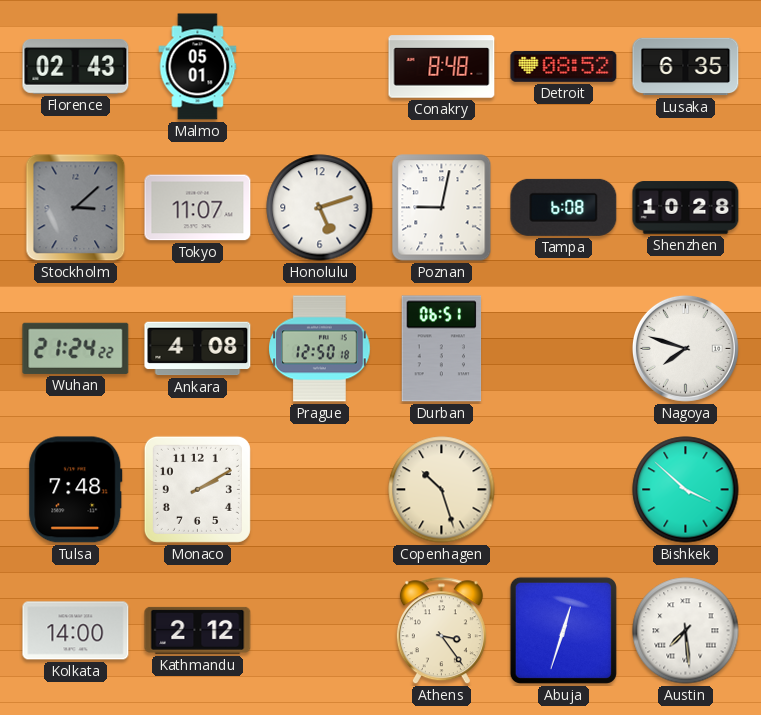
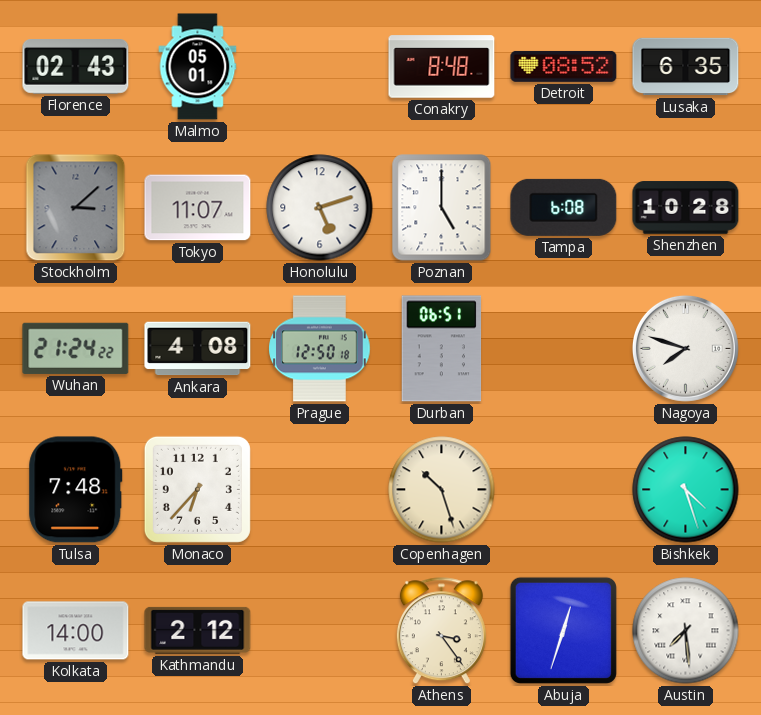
Poznan: 9:02 -> 5:00
Monaco: 2:10 -> 6:37
Bishkek: 3:52 -> 4:27
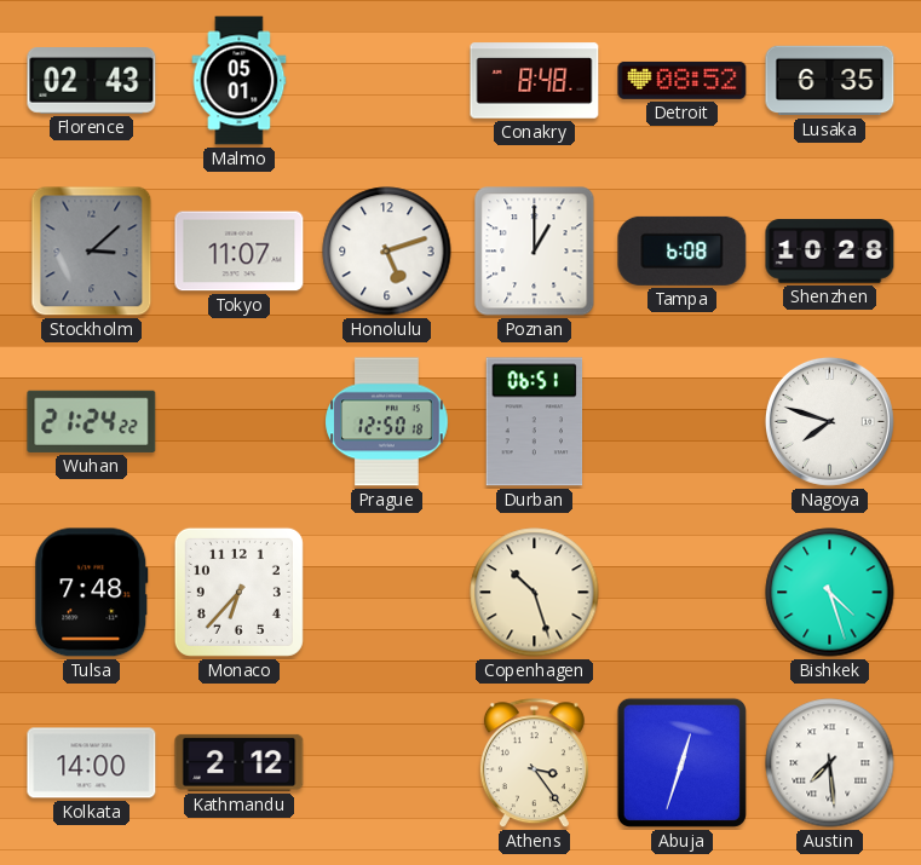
Poznan: 5:00 -> 1:00
Ankara: 4:08 -> none
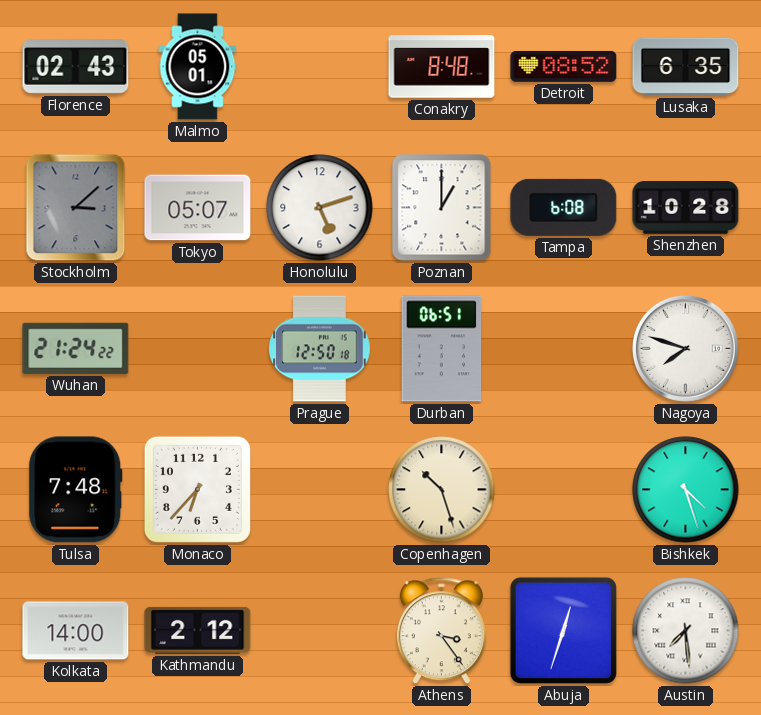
Tokyo: 11:07 -> 05:07
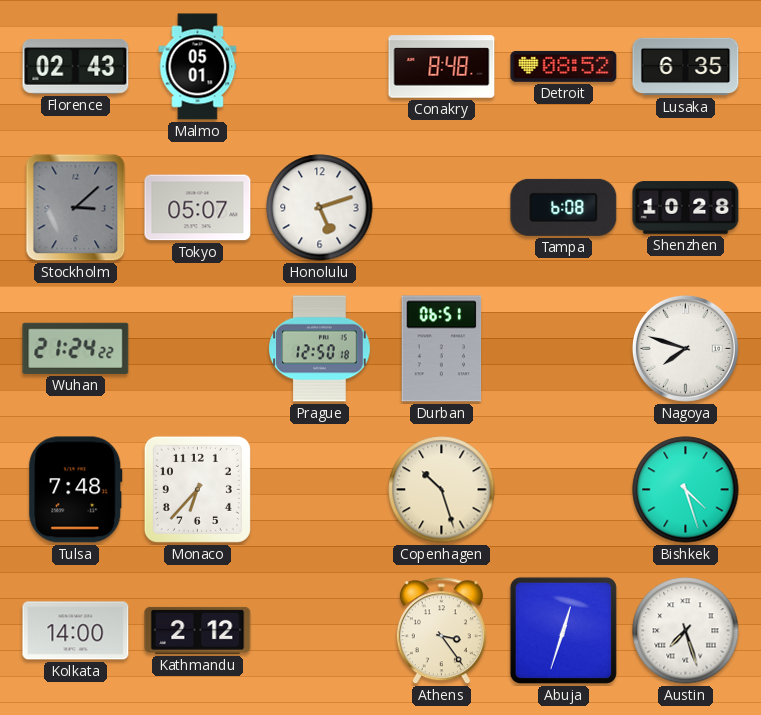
Poznan: 1:00 -> none
Austin: 7:29 -> 7:27
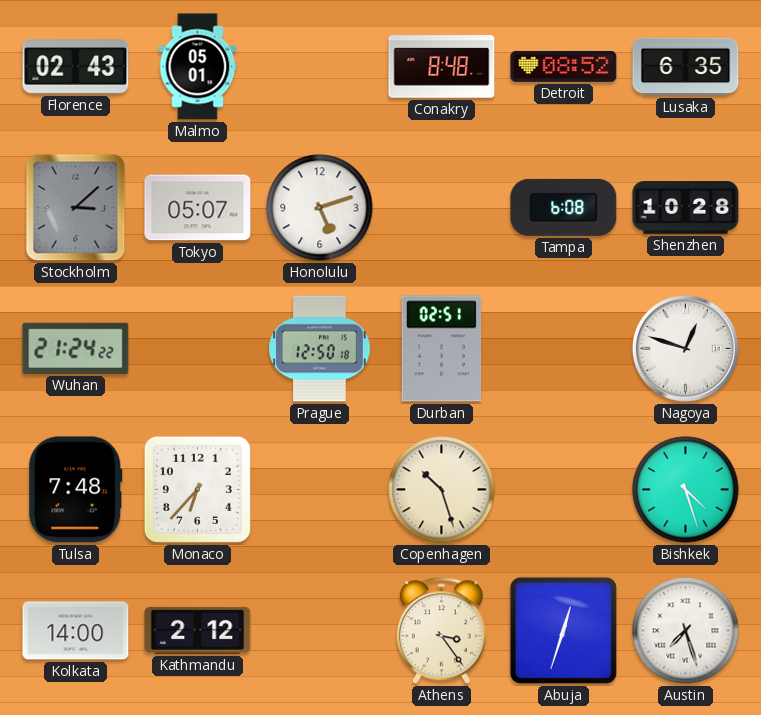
Durban: 06:51 -> 02:51
Nagoya: 7:48 -> 12:48
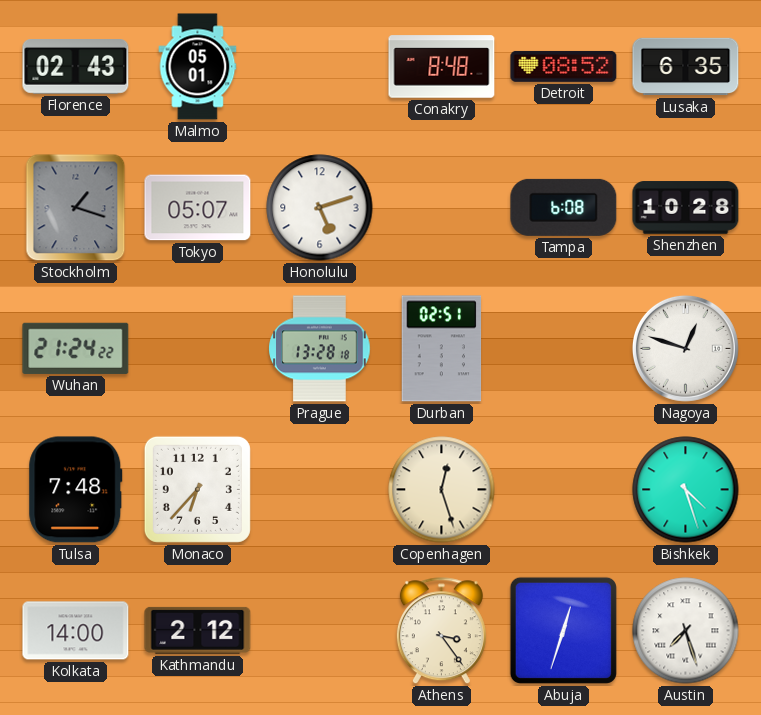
Stockholm: 3:08 -> 1:18
Prague: 12:50 -> 13:28
Copenhagen: 10:27 -> 12:27
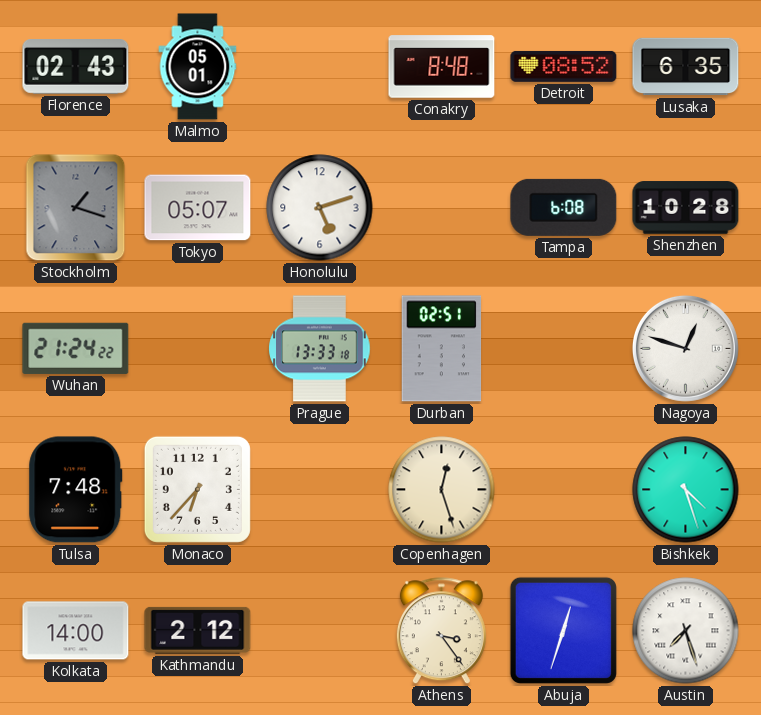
Prague: 13:28 -> 13:33
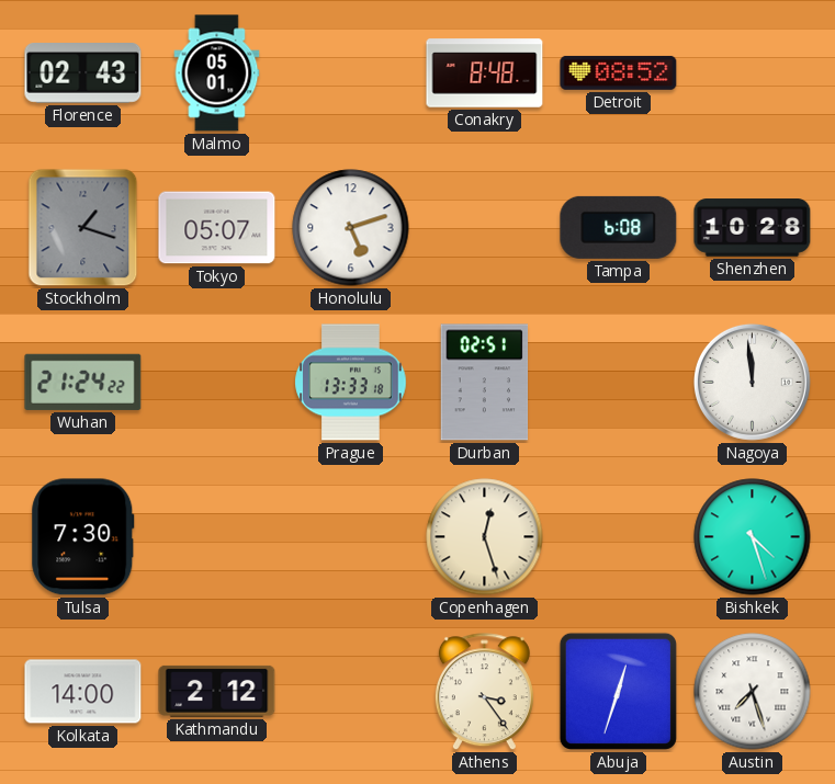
Lusaka: 6:35 -> none
Nagoya: 12:48 -> 11:59
Tulsa: 7:48 -> 7:30
Monaco: 6:37 -> none
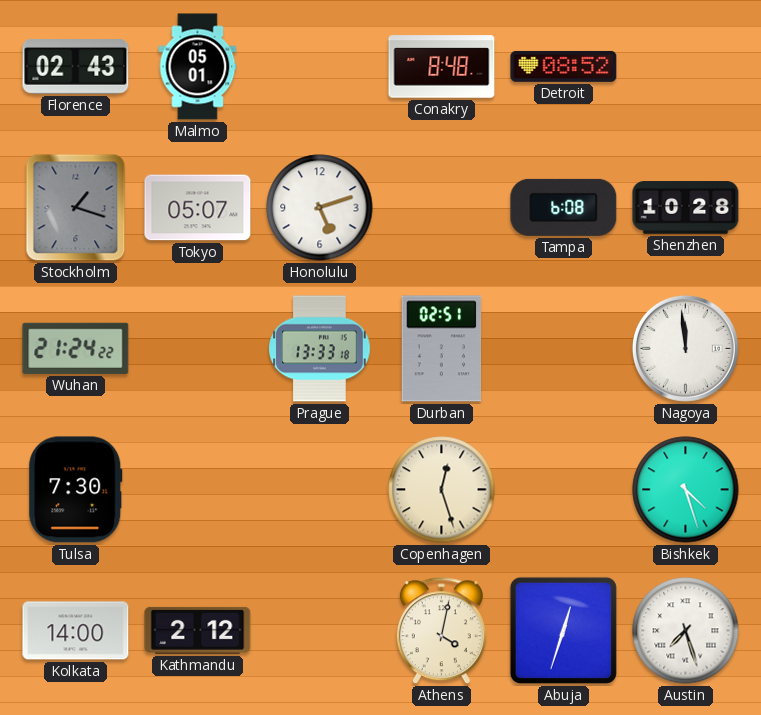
Athens: 3:24 -> 4:02
